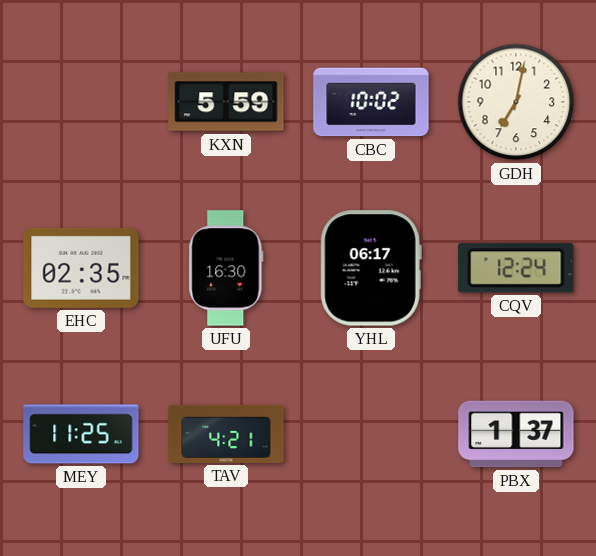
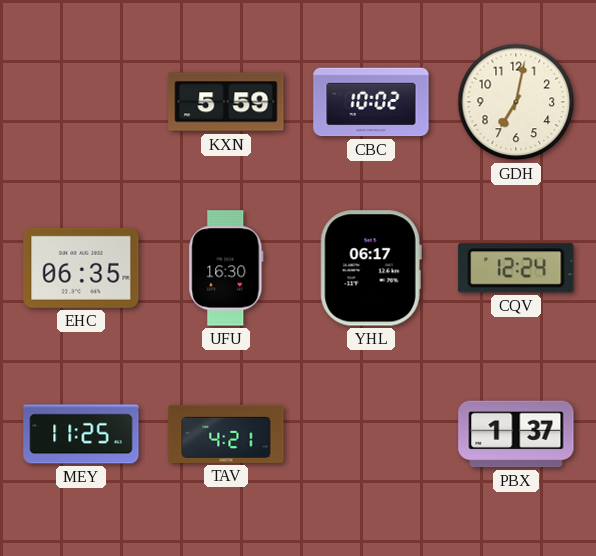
EHC: 02:35 -> 06:35
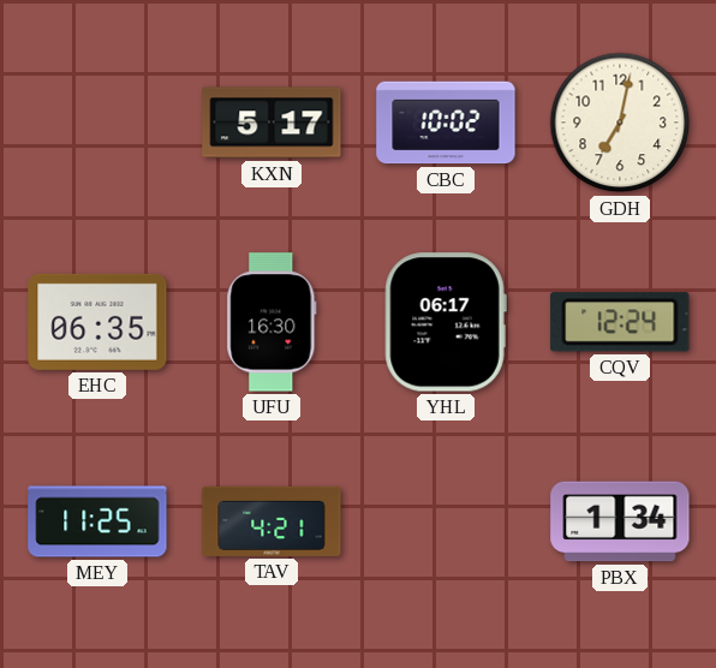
KXN: 5:59 -> 5:17
PBX: 1:37 -> 1:34
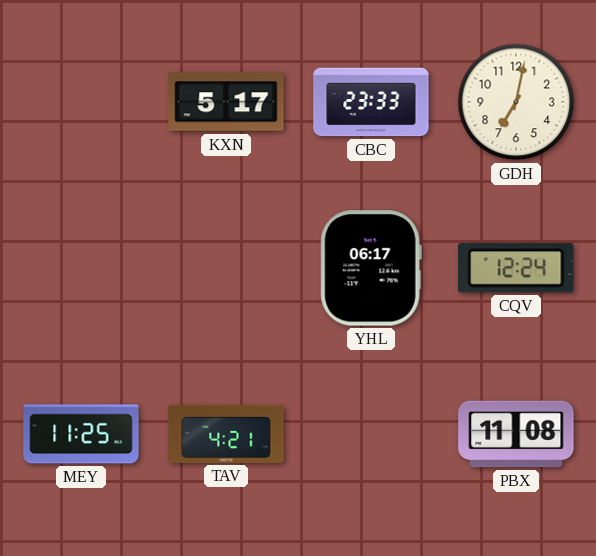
CBC: 10:02 -> 23:33
EHC: 06:35 -> none
UFU: 16:30 -> none
PBX: 1:34 -> 11:08
